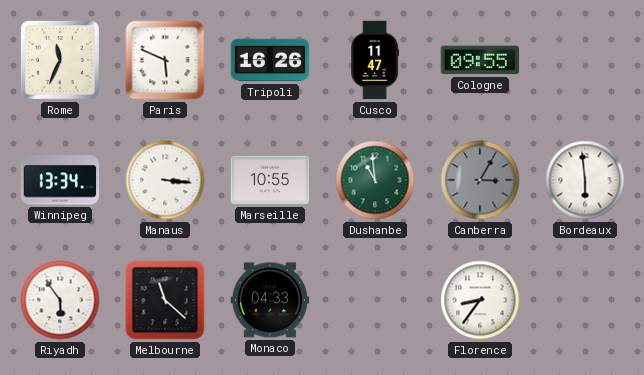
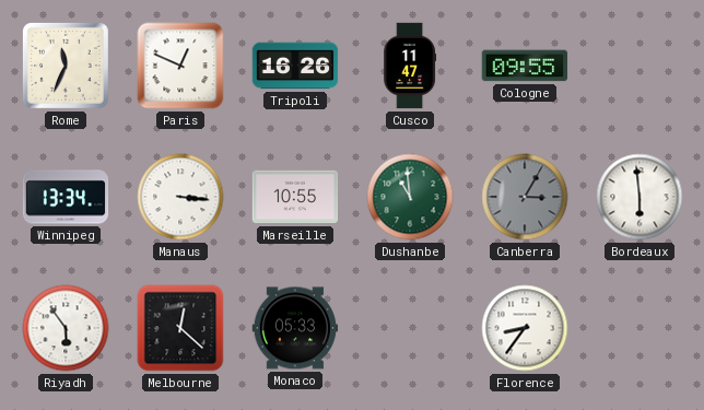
Paris: 5:49 -> 12:49
Melbourne: 11:22 -> 12:22
Monaco: 04:33 -> 05:33
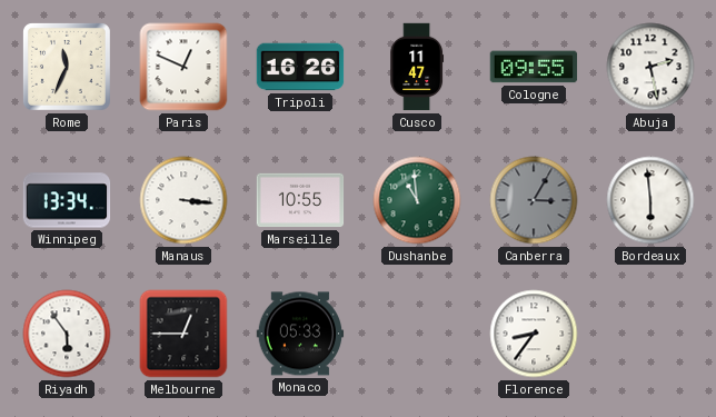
Abuja: none -> 2:28
Melbourne: 12:22 -> 12:45
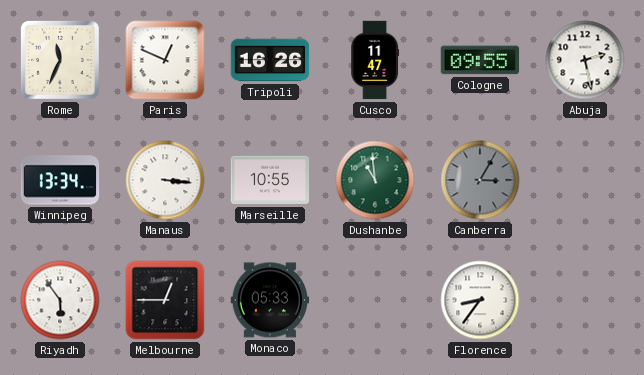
Bordeaux: 5:59 -> none
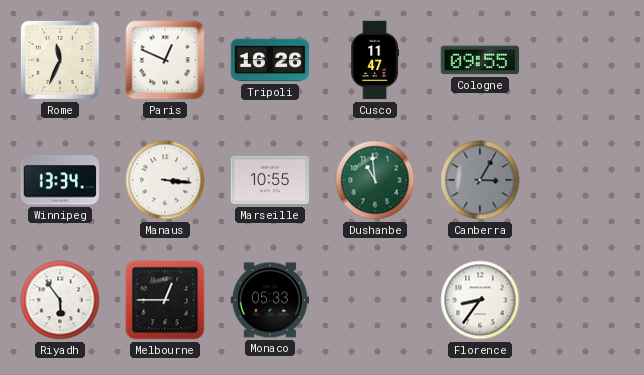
Abuja: 2:28 -> none
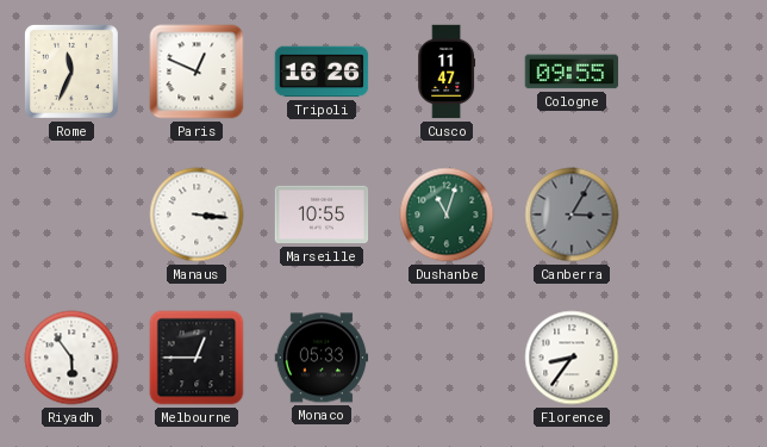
Winnipeg: 13:34 -> none
Dushanbe: 10:59 -> 11:03
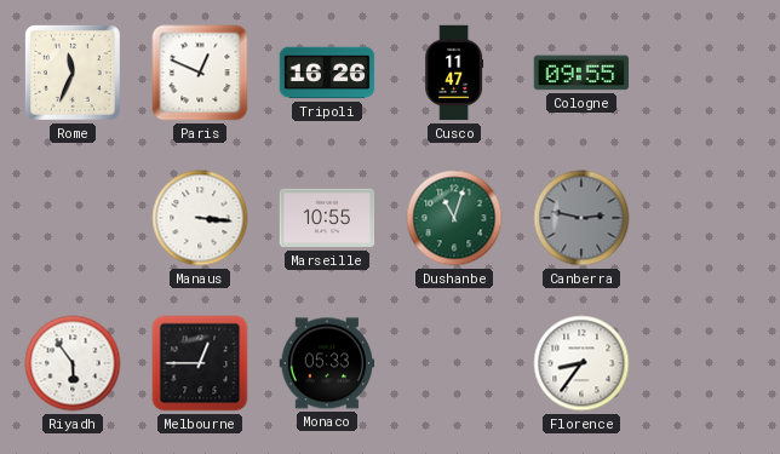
Canberra: 3:05 -> 2:47
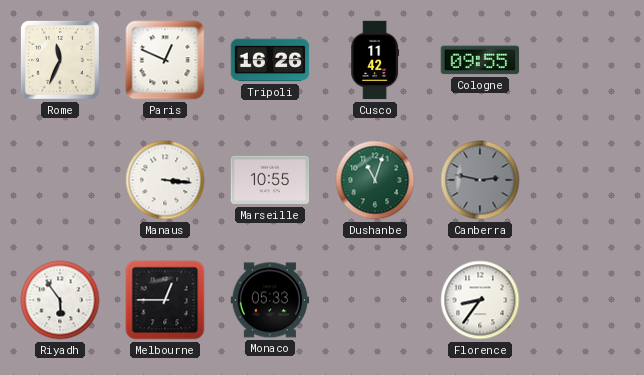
Cusco: 11:47 -> 11:42
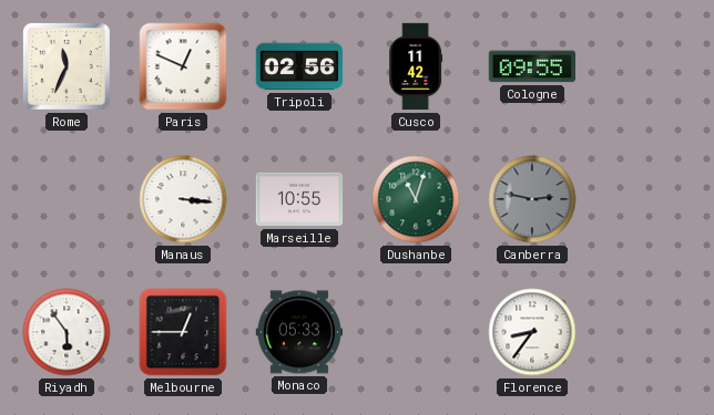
Tripoli: 16:26 -> 02:56
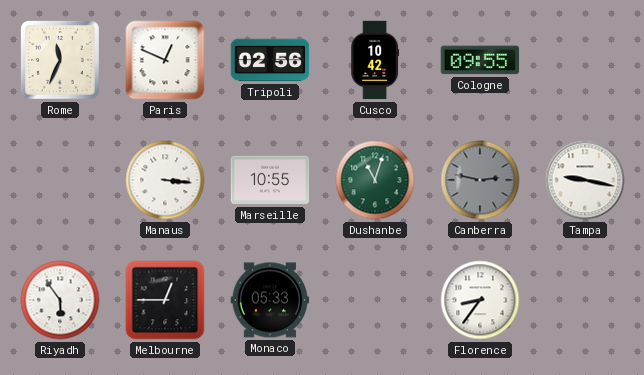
Cusco: 11:42 -> 10:42
Tampa: none -> 9:17
